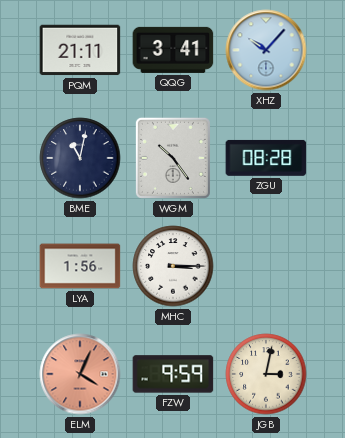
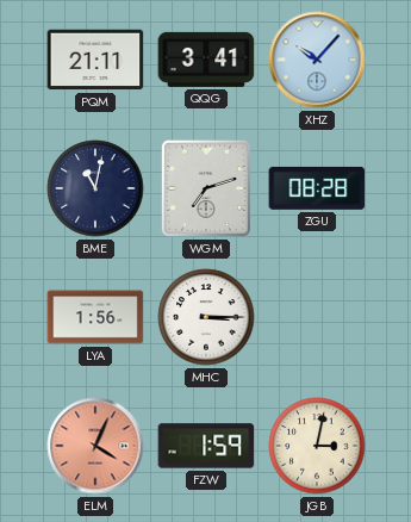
WGM: 10:24 -> 7:12
FZW: 9:59 -> 1:59
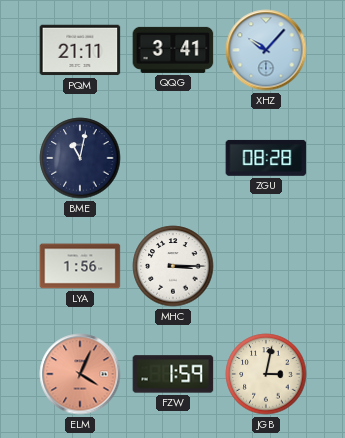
WGM: 7:12 -> none
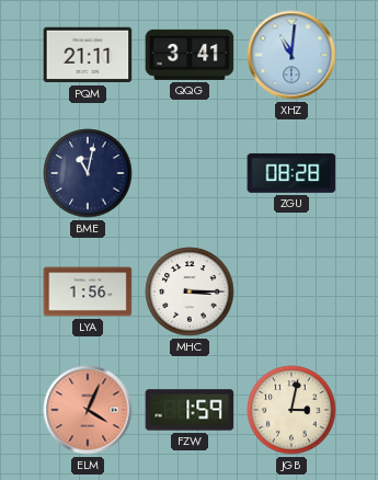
XHZ: 10:07 -> 11:01
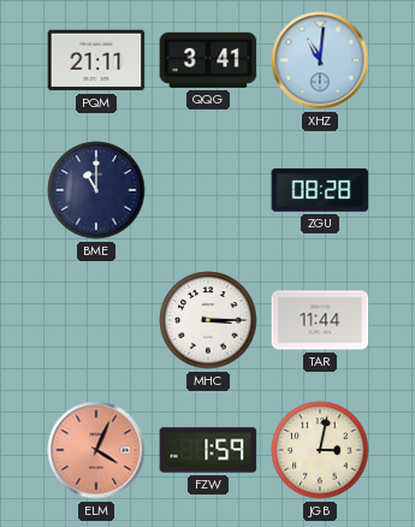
BME: 11:02 -> 11:00
LYA: 1:56 -> none
TAR: none -> 11:44
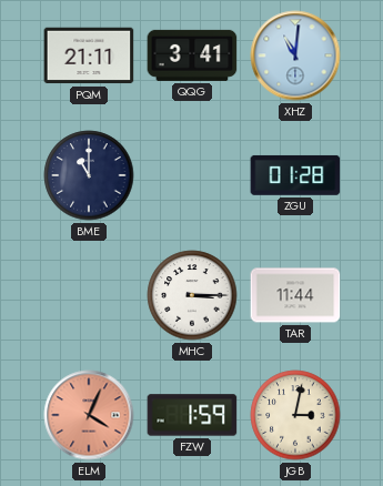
ZGU: 08:28 -> 01:28
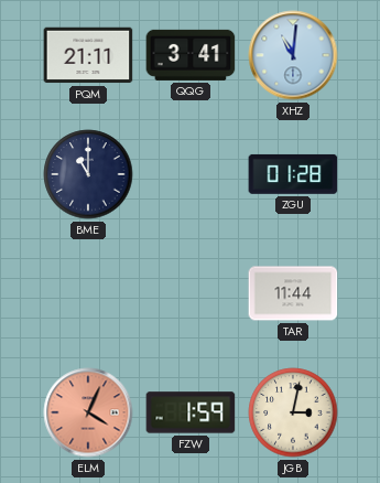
MHC: 3:15 -> none
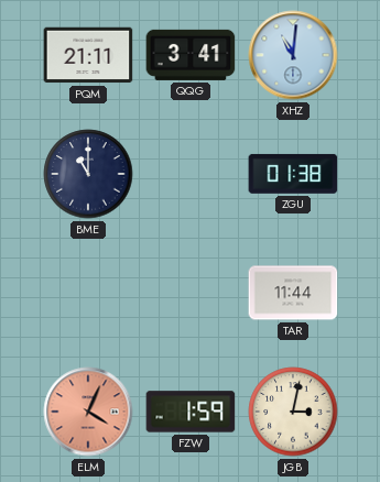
ZGU: 01:28 -> 01:38
